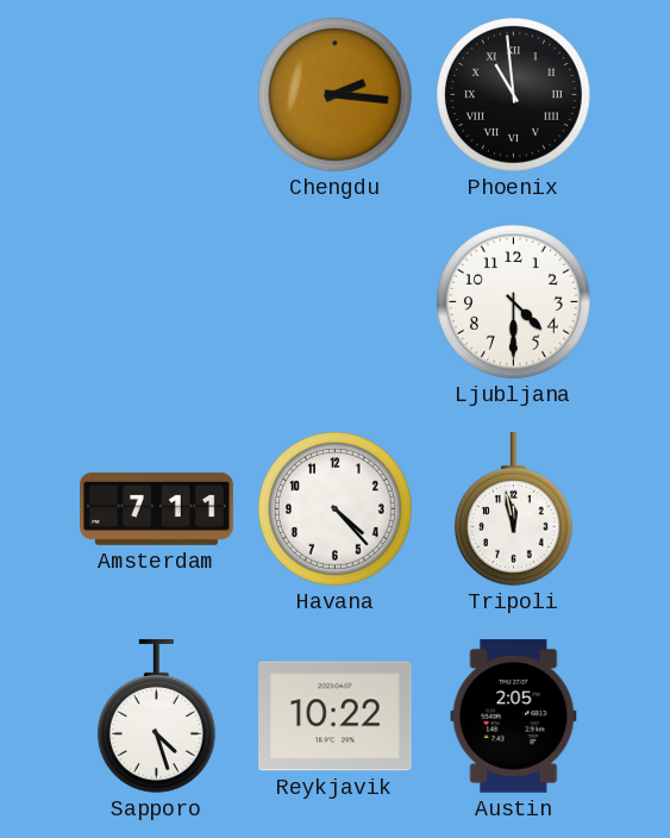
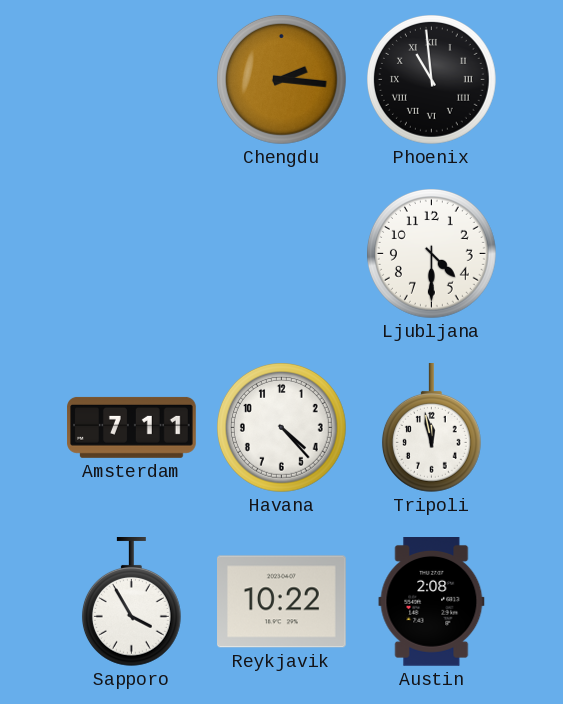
Sapporo: 4:27 -> 3:55
Austin: 2:05 -> 2:08
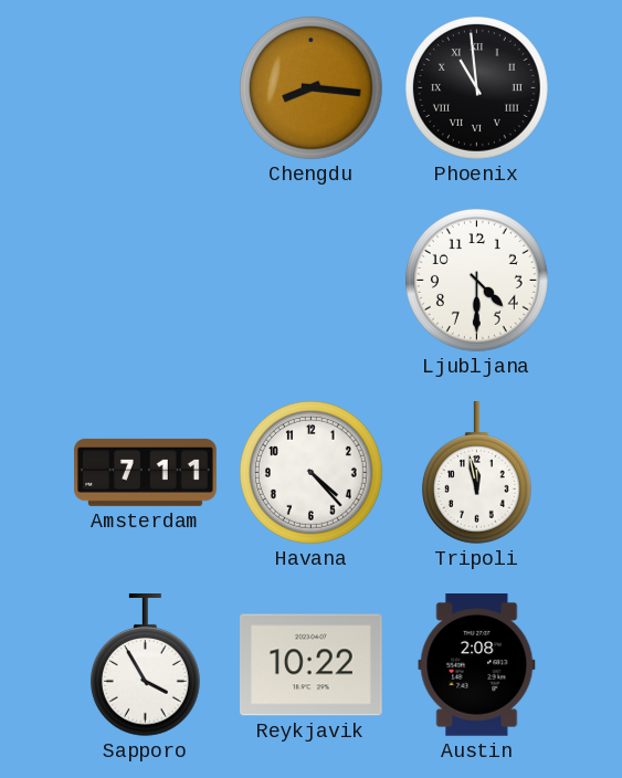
Chengdu: 2:16 -> 8:16
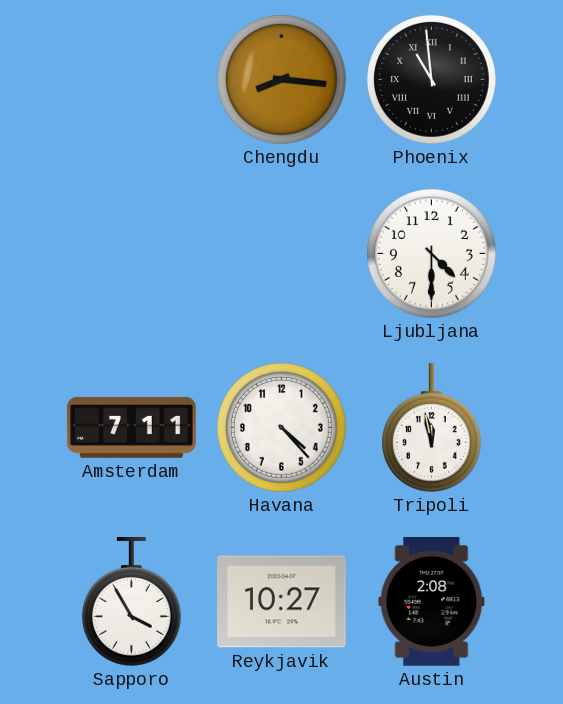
Reykjavik: 10:22 -> 10:27
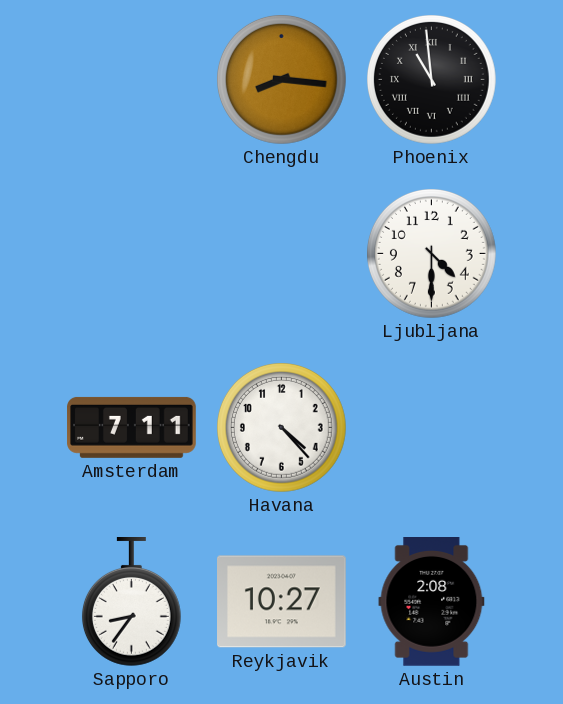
Tripoli: 11:58 -> none
Sapporo: 3:55 -> 8:36
